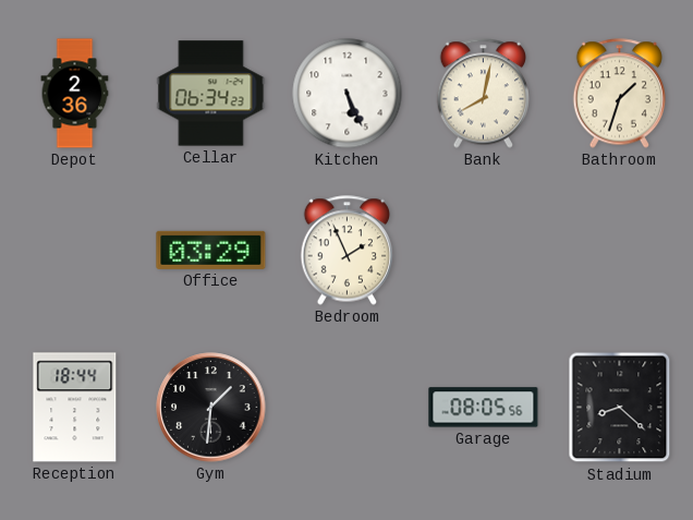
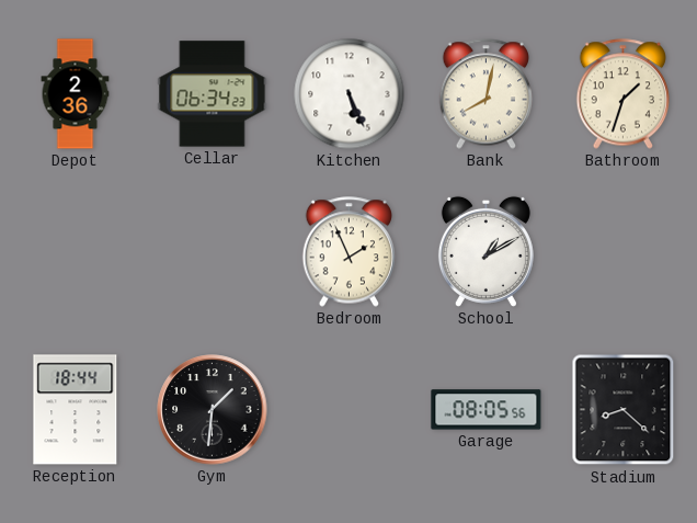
Office: 03:29 -> none
School: none -> 1:10
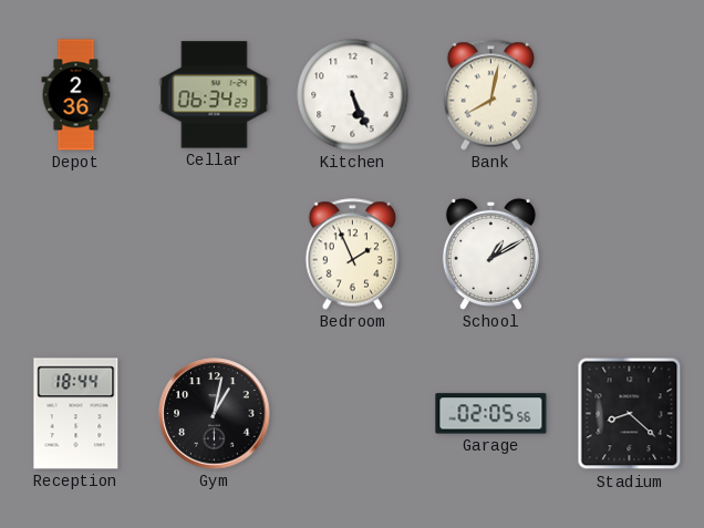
Bathroom: 1:33 -> none
Gym: 1:31 -> 1:02
Garage: 08:05 -> 02:05
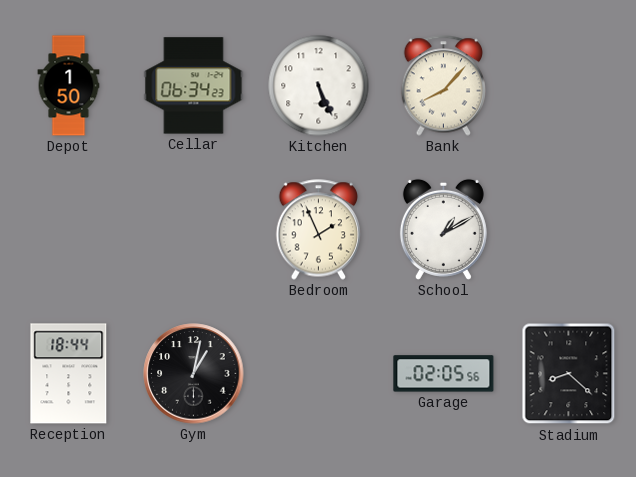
Depot: 2:36 -> 1:50
Bank: 8:02 -> 8:07
